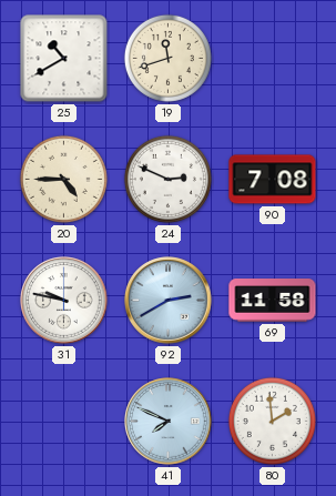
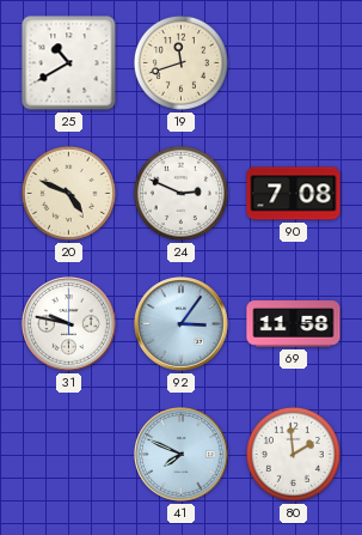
20: 4:45 -> 4:49
92: 2:40 -> 3:06
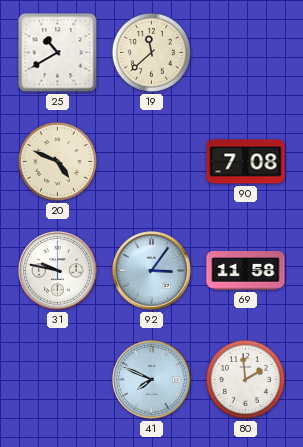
19: 11:42 -> 11:38
24: 2:49 -> none
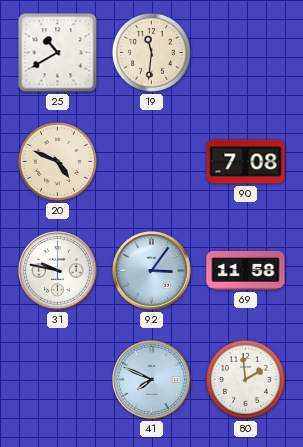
19: 11:38 -> 11:31
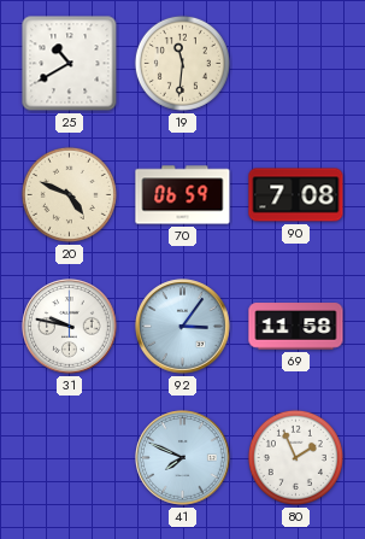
70: none -> 06:59
80: 1:59 -> 1:56
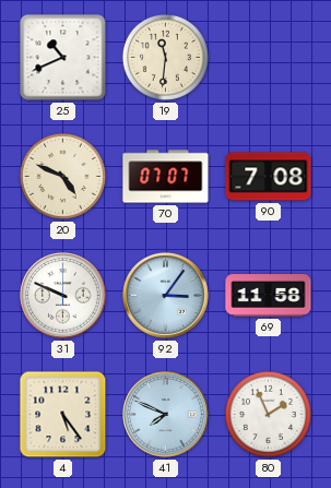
25: 10:40 -> 10:41
70: 06:59 -> 07:07
31: 9:47 -> 9:49
4: none -> 5:24
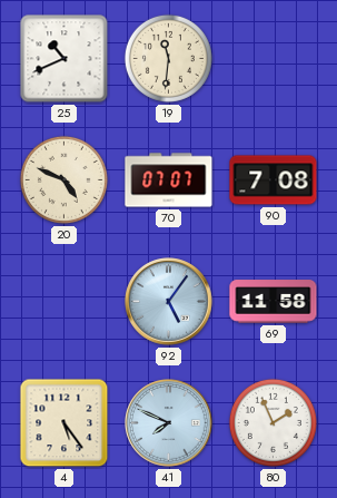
31: 9:49 -> none
92: 3:06 -> 5:06
